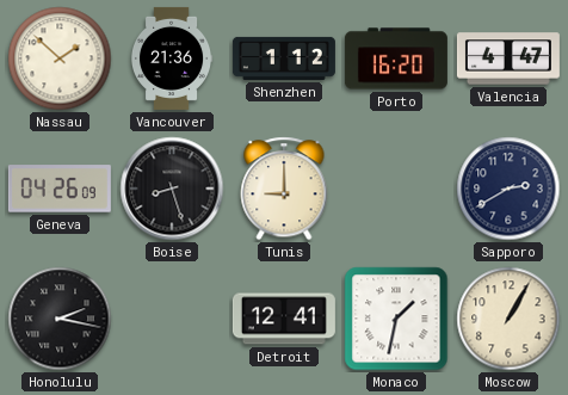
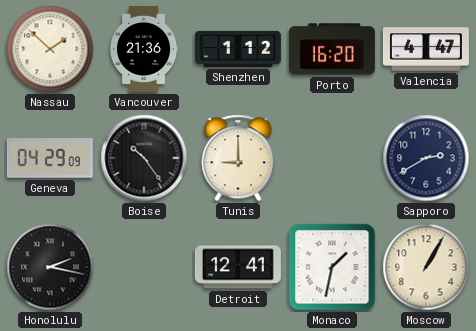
Geneva: 04:26 -> 04:29
Boise: 8:27 -> 10:24
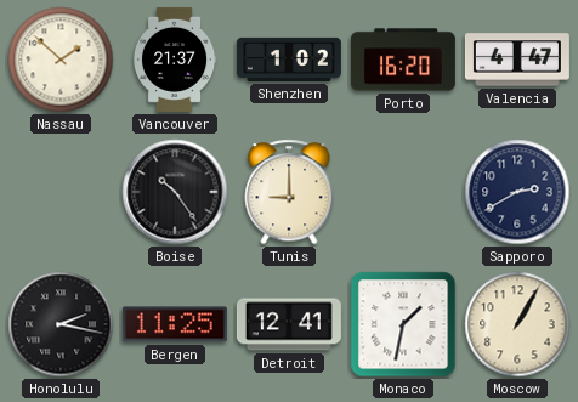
Vancouver: 21:36 -> 21:37
Shenzhen: 1:12 -> 1:02
Geneva: 04:29 -> none
Bergen: none -> 11:25
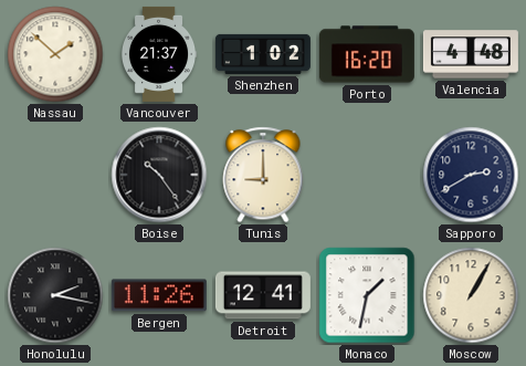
Valencia: 4:47 -> 4:48
Bergen: 11:25 -> 11:26
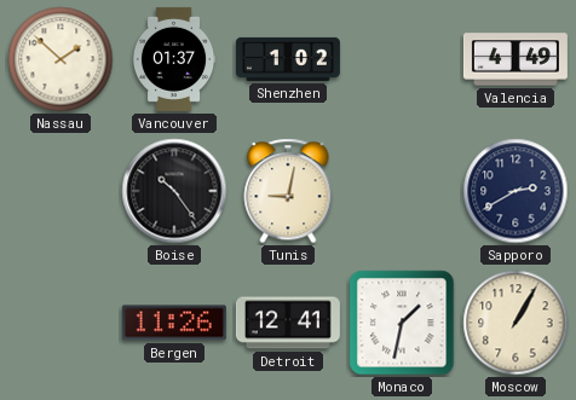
Vancouver: 21:37 -> 01:37
Porto: 16:20 -> none
Valencia: 4:48 -> 4:49
Tunis: 9:00 -> 9:02
Honolulu: 2:17 -> none
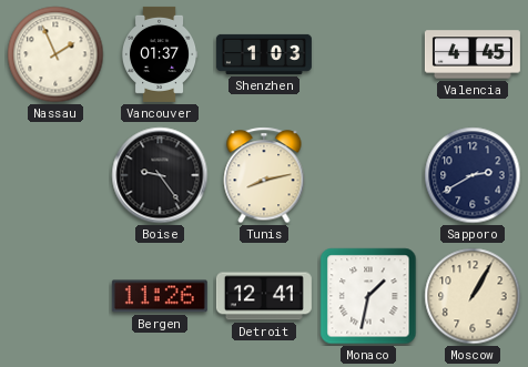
Nassau: 1:52 -> 1:56
Shenzhen: 1:02 -> 1:03
Valencia: 4:49 -> 4:45
Boise: 10:24 -> 9:24
Tunis: 9:02 -> 8:13
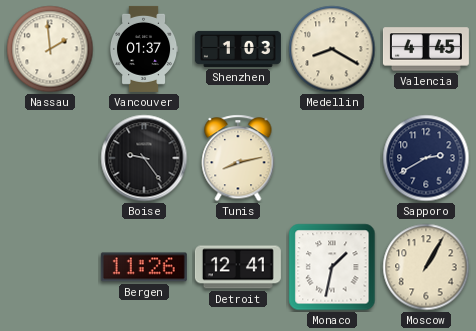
Nassau: 1:56 -> 1:59
Medellin: none -> 8:20
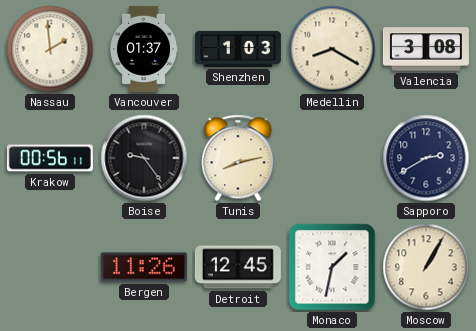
Valencia: 4:45 -> 3:08
Krakow: none -> 00:56
Detroit: 12:41 -> 12:45
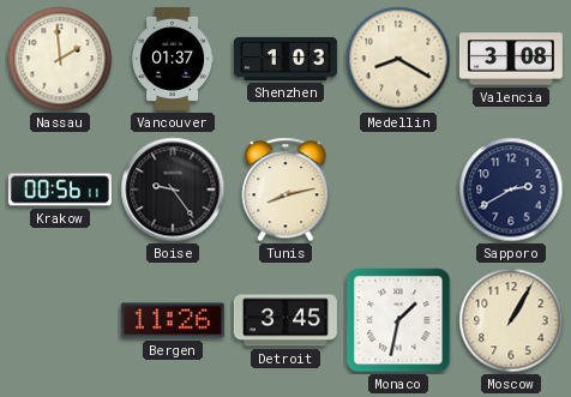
Detroit: 12:45 -> 3:45
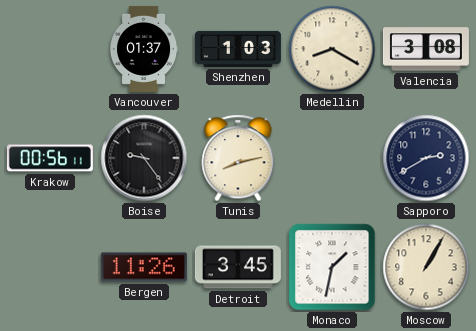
Nassau: 1:59 -> none
